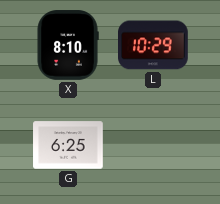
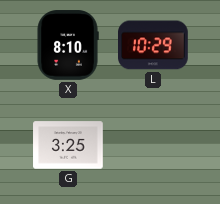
G: 6:25 -> 3:25
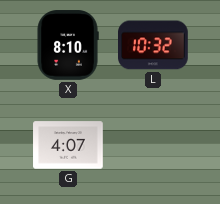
L: 10:29 -> 10:32
G: 3:25 -> 4:07
